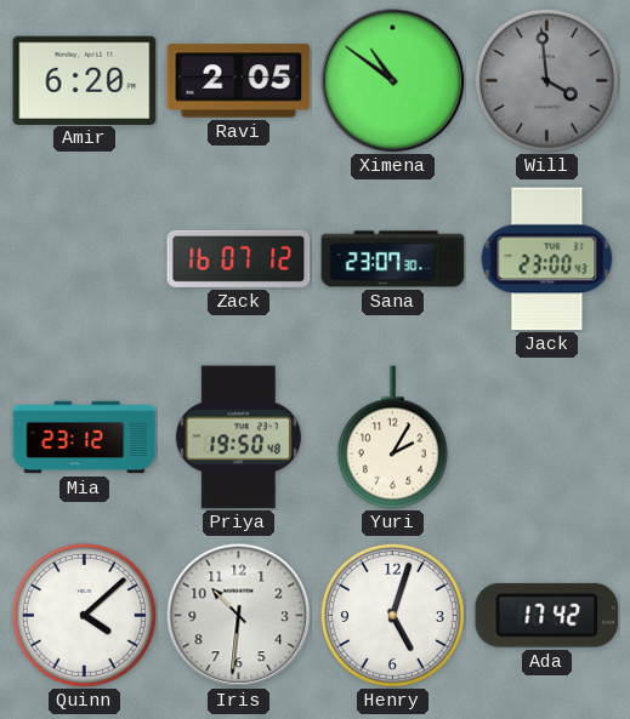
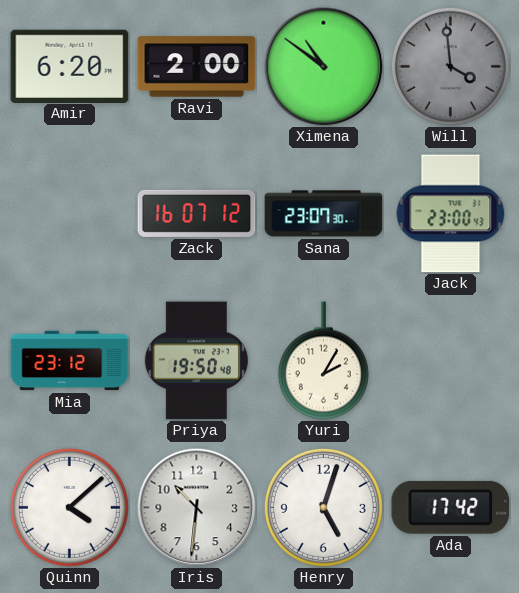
Ravi: 2:05 -> 2:00
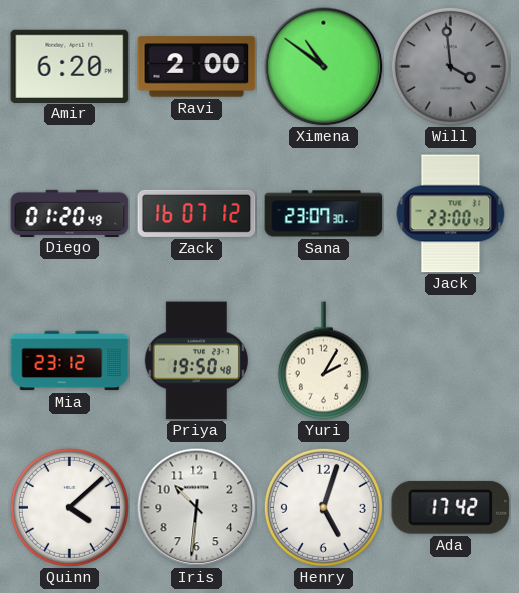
Diego: none -> 01:20
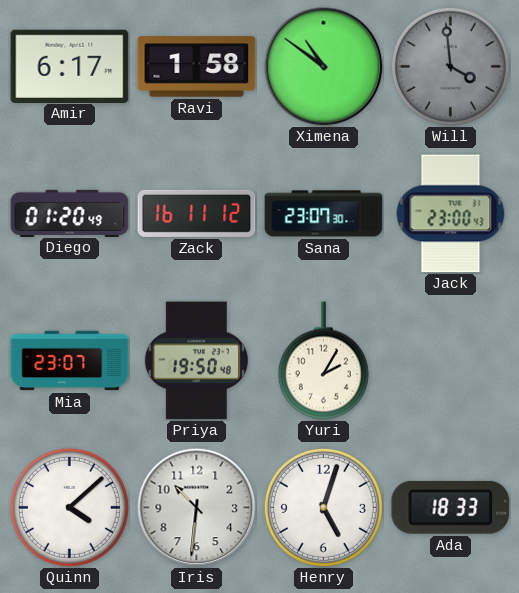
Amir: 6:20 -> 6:17
Ravi: 2:00 -> 1:58
Zack: 16:07 -> 16:11
Mia: 23:12 -> 23:07
Ada: 17:42 -> 18:33
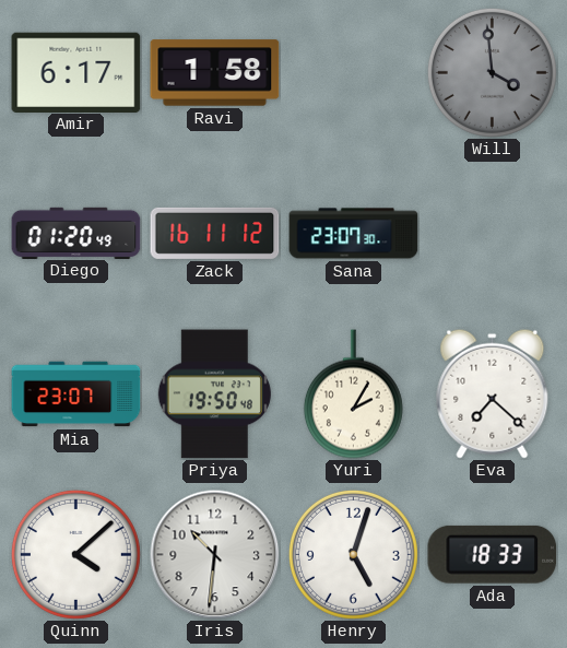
Ximena: 10:51 -> none
Jack: 23:00 -> none
Eva: none -> 7:22
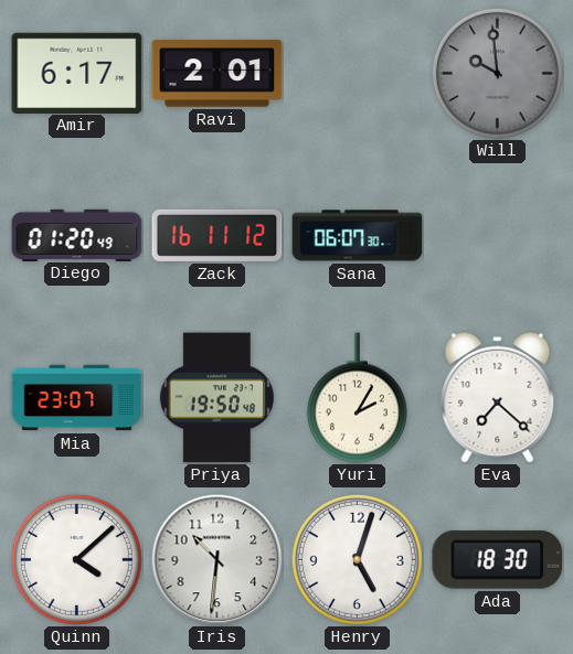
Ravi: 1:58 -> 2:01
Will: 3:59 -> 9:59
Sana: 23:07 -> 06:07
Ada: 18:33 -> 18:30
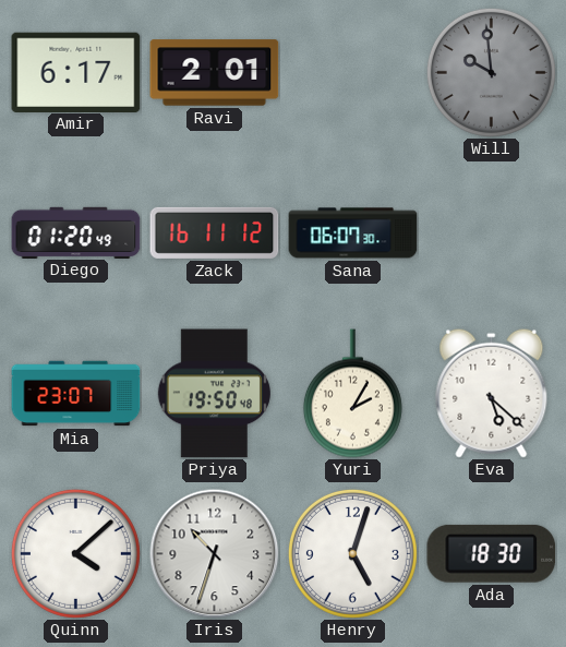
Eva: 7:22 -> 5:22
Iris: 10:31 -> 10:33
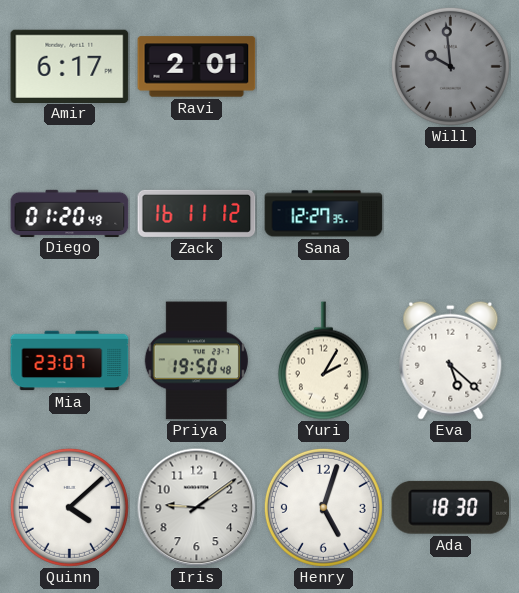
Sana: 06:07 -> 12:27
Iris: 10:33 -> 9:09
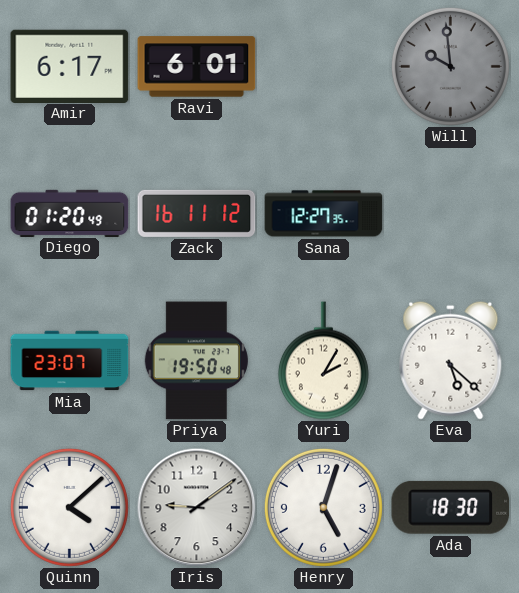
Ravi: 2:01 -> 6:01
